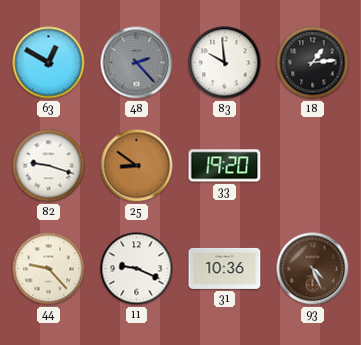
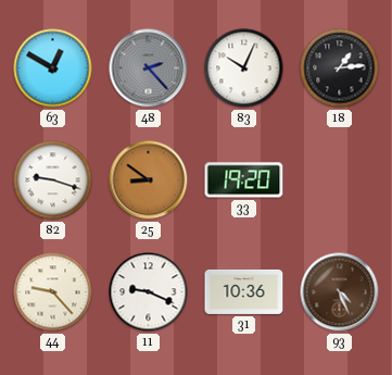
83: 9:59 -> 10:04
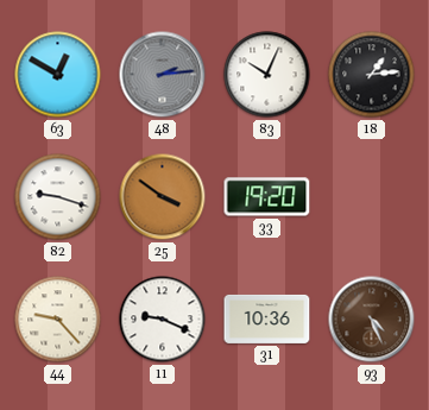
48: 2:23 -> 2:14
25: 8:51 -> 3:51
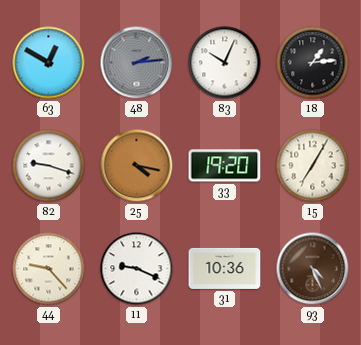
25: 3:51 -> 4:17
15: none -> 7:05
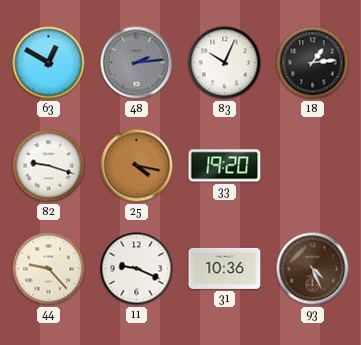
15: 7:05 -> none
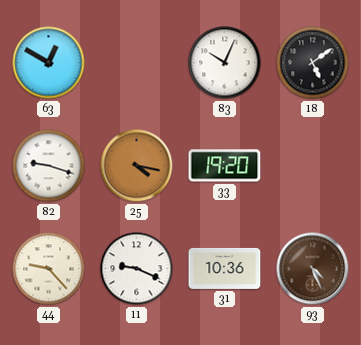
48: 2:14 -> none
18: 1:14 -> 5:09
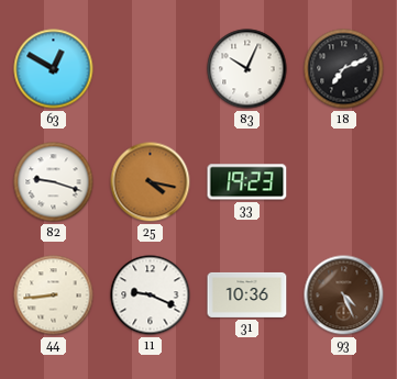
18: 5:09 -> 7:11
33: 19:20 -> 19:23
44: 9:23 -> 8:44
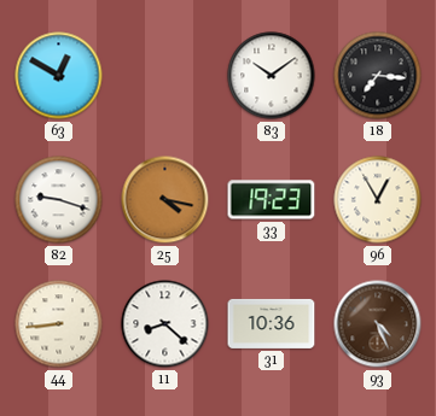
83: 10:04 -> 10:09
18: 7:11 -> 7:16
96: none -> 12:55
11: 9:19 -> 8:22
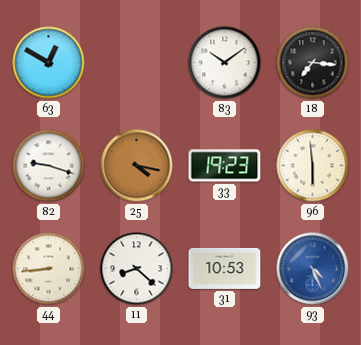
96: 12:55 -> 5:59
31: 10:36 -> 10:53
93 dial: brown -> blue
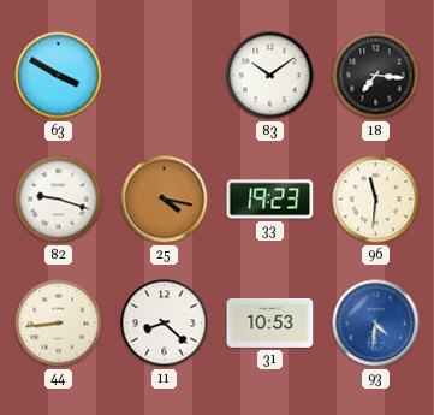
63: 12:50 -> 3:50
96: 5:59 -> 11:31
93: 4:26 -> 4:31
